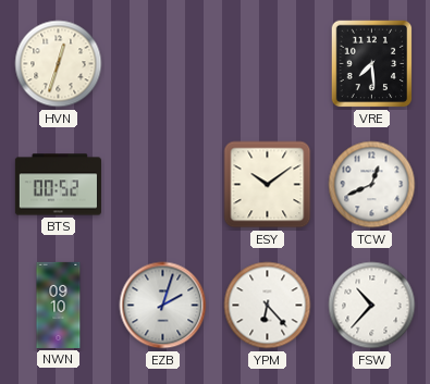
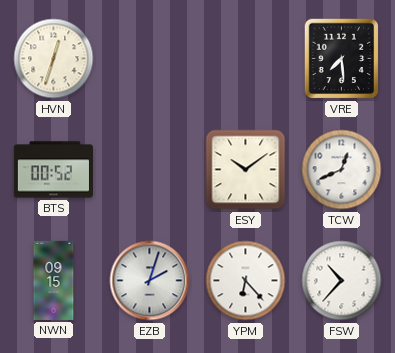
NWN: 09:10 -> 09:15
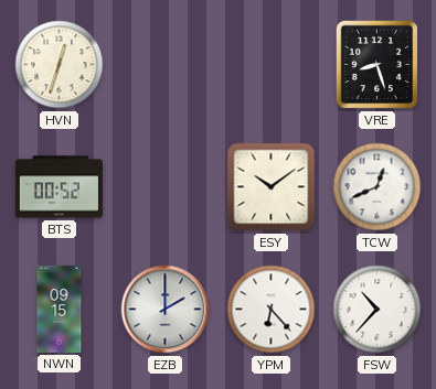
VRE: 7:29 -> 8:27
EZB: 2:03 -> 2:00
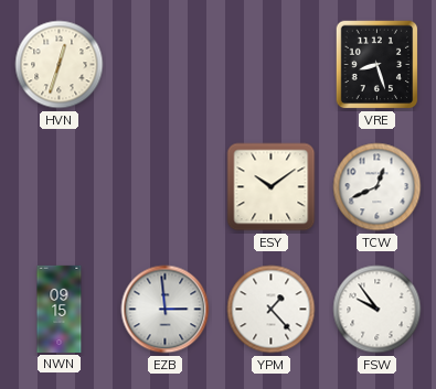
BTS: 00:52 -> none
EZB: 2:00 -> 2:59
YPM: 6:23 -> 1:23
FSW: 10:37 -> 9:54
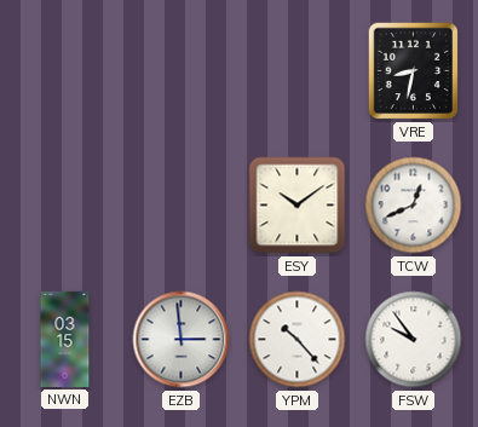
HVN: 12:33 -> none
VRE: 8:27 -> 8:32
NWN: 09:15 -> 03:15
YPM: 1:23 -> 10:23
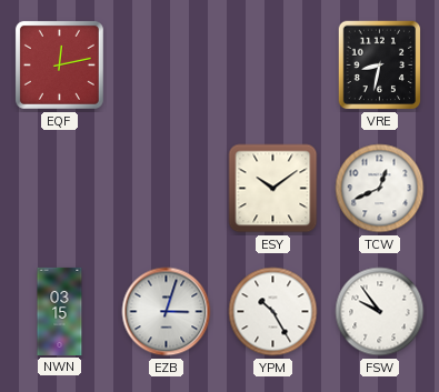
EQF: none -> 12:13
EZB: 2:59 -> 3:03
YPM: 10:23 -> 10:25
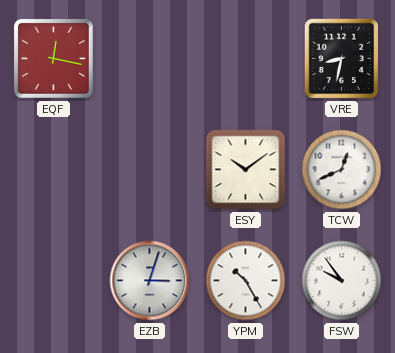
EQF: 12:13 -> 12:17
NWN: 03:15 -> none
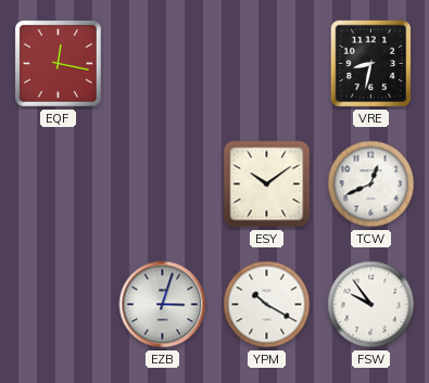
YPM: 10:25 -> 10:20
